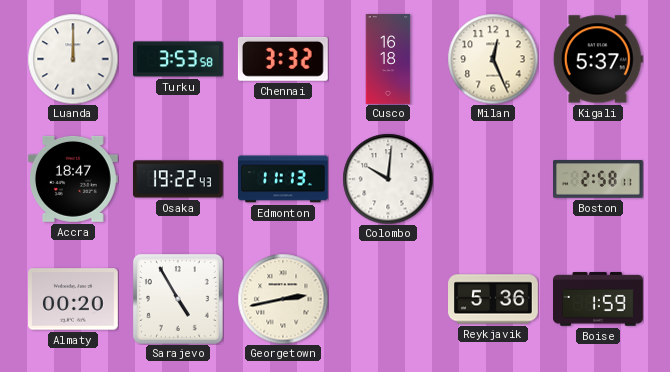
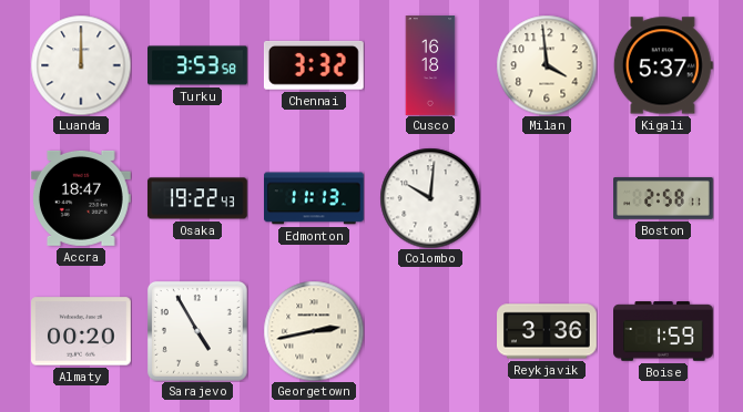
Milan: 12:26 -> 3:59
Reykjavik: 5:36 -> 3:36
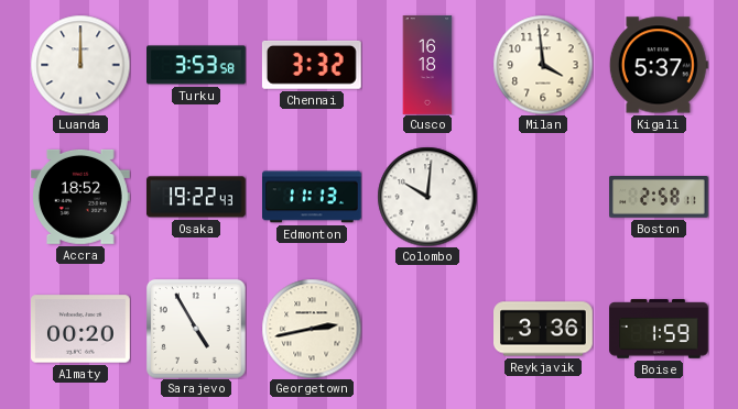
Accra: 18:47 -> 18:52
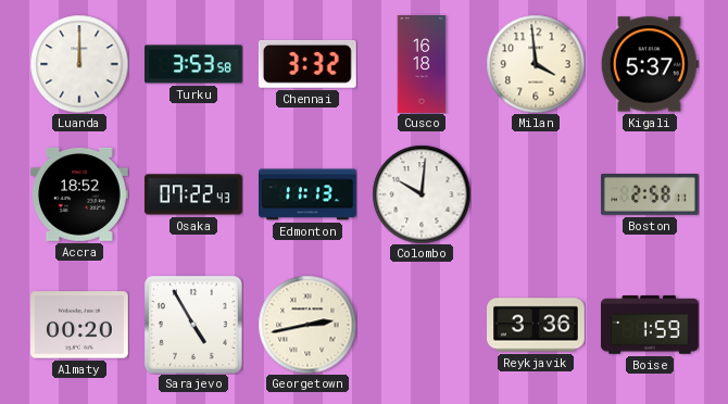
Osaka: 19:22 -> 07:22
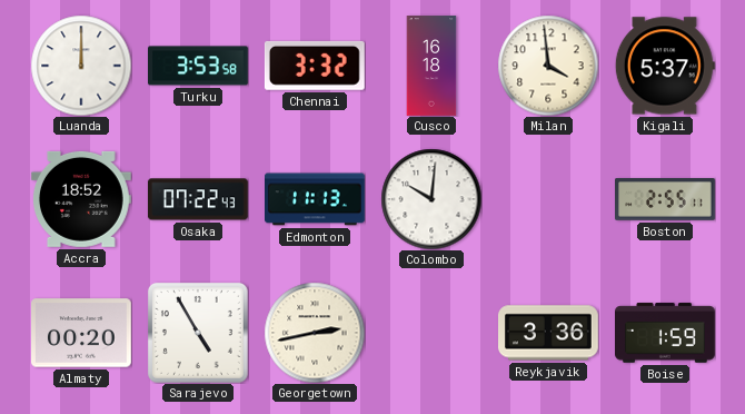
Boston: 2:58 -> 2:55
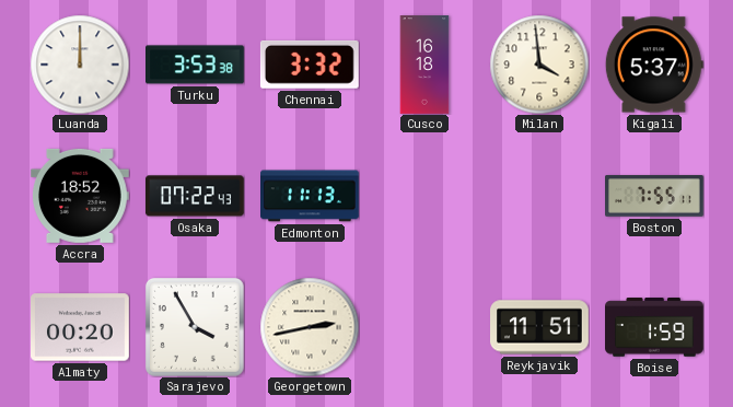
Turku: 3:53:58 -> 3:53:38
Colombo: 10:01 -> none
Boston: 2:55 -> 7:55
Sarajevo: 4:55 -> 3:55
Reykjavik: 3:36 -> 11:51
